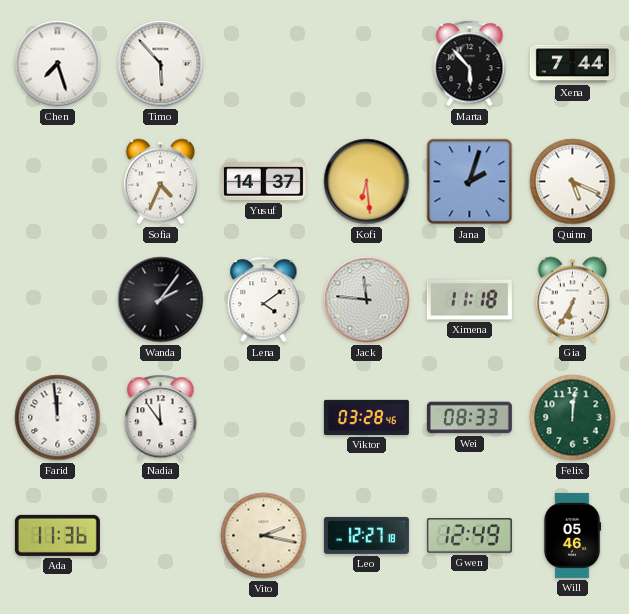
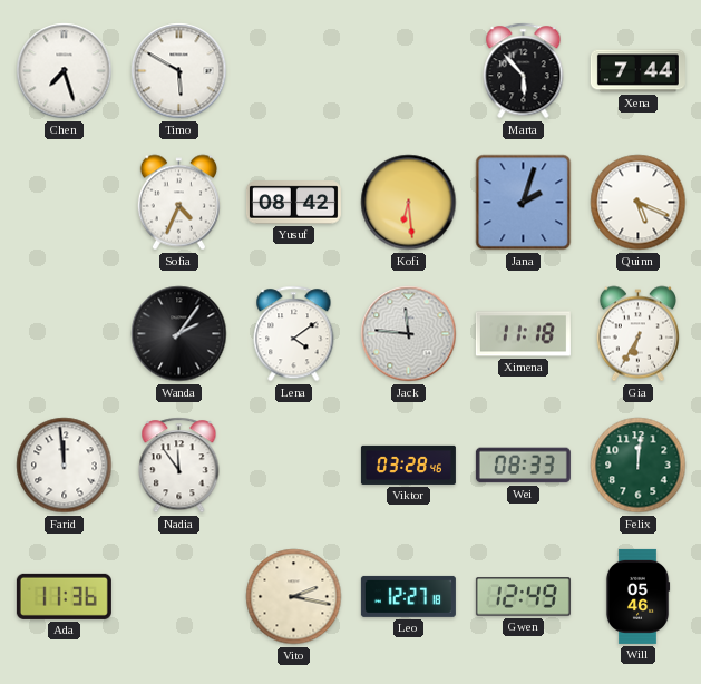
Timo: 5:53 -> 5:50
Yusuf: 14:37 -> 08:42
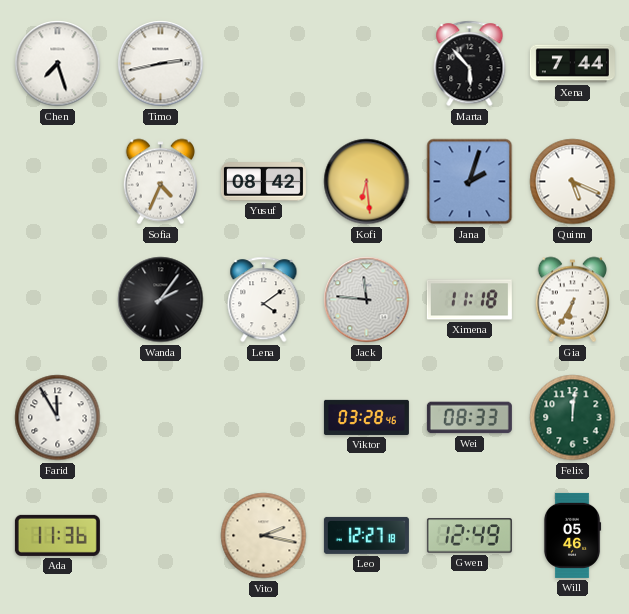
Timo: 5:50 -> 2:43
Farid: 11:59 -> 11:55
Nadia: 11:54 -> none
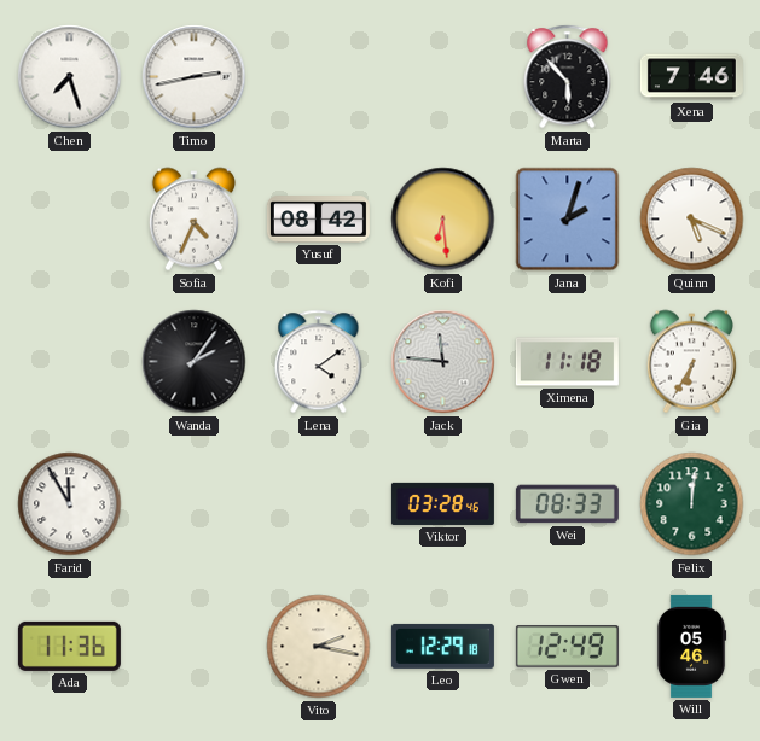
Xena: 7:44 -> 7:46
Leo: 12:27 -> 12:29
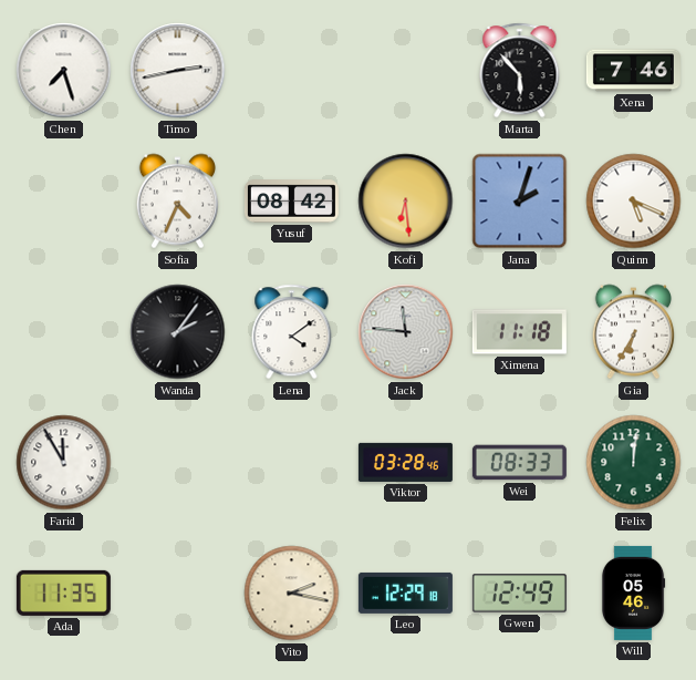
Ada: 11:36 -> 11:35
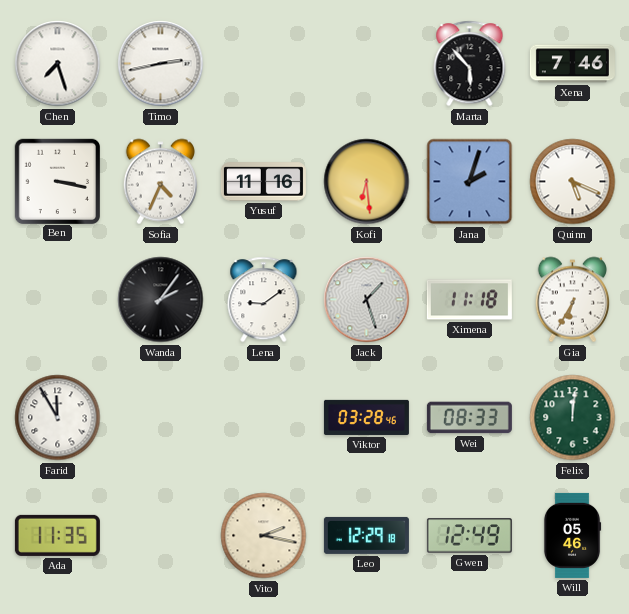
Ben: none -> 3:17
Yusuf: 08:42 -> 11:16
Lena: 4:09 -> 9:09
Jack: 11:46 -> 1:27
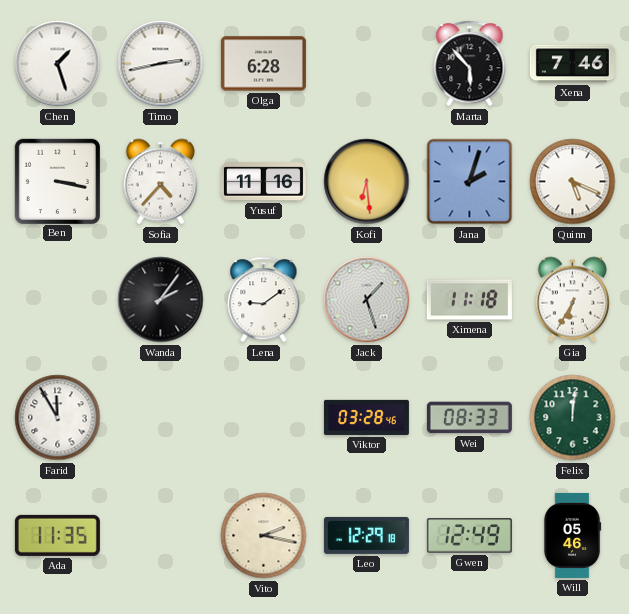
Chen: 7:27 -> 1:27
Olga: none -> 6:28
Sofia: 4:34 -> 4:37
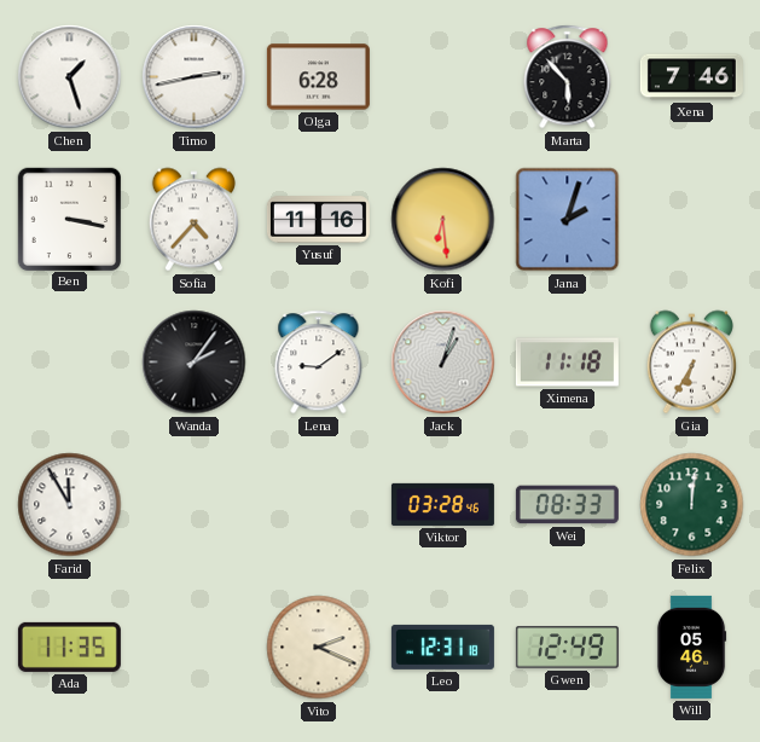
Quinn: 5:19 -> none
Jack: 1:27 -> 1:03
Vito: 2:17 -> 2:19
Leo: 12:29 -> 12:31
